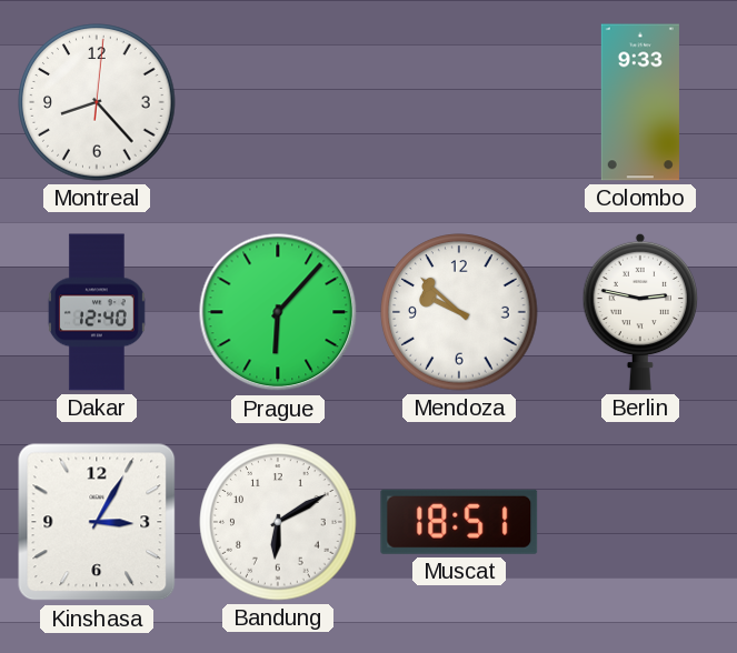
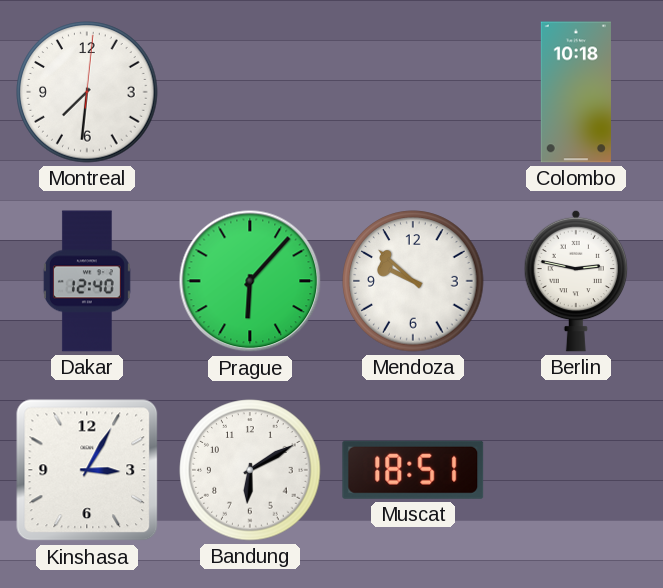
Montreal: 8:23 -> 7:31
Colombo: 9:33 -> 10:18
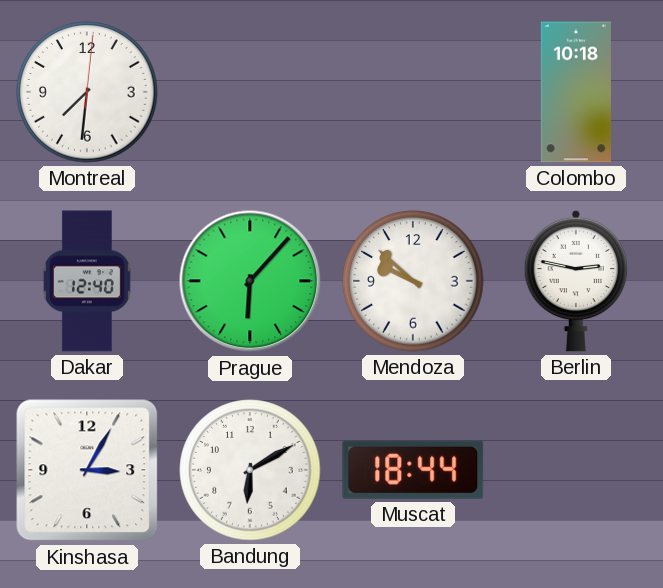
Muscat: 18:51 -> 18:44
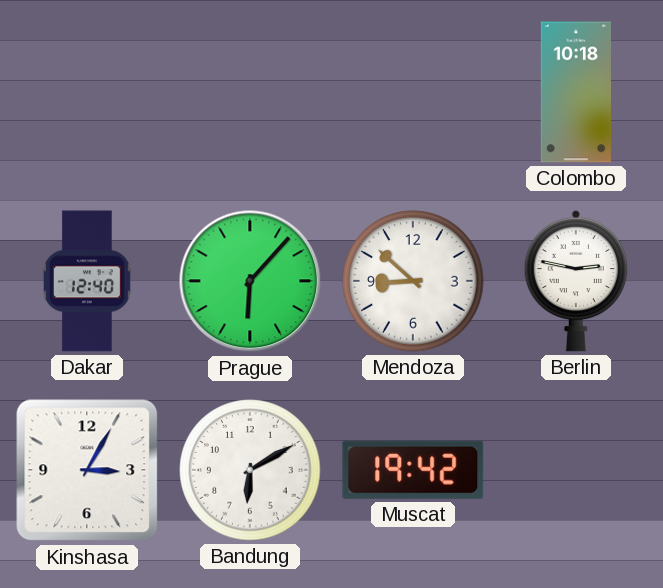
Montreal: 7:31 -> none
Mendoza: 9:52 -> 8:52
Muscat: 18:44 -> 19:42
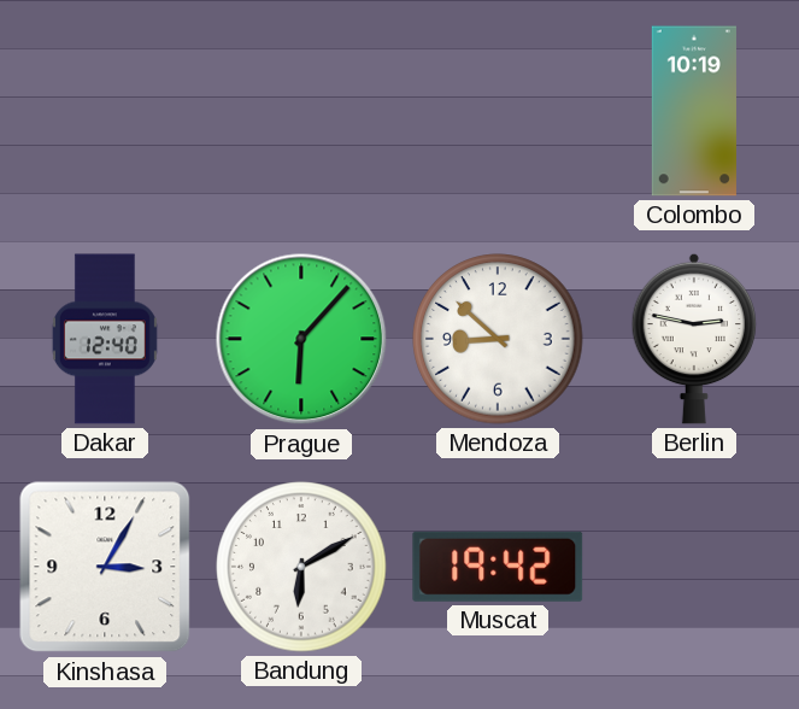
Colombo: 10:18 -> 10:19
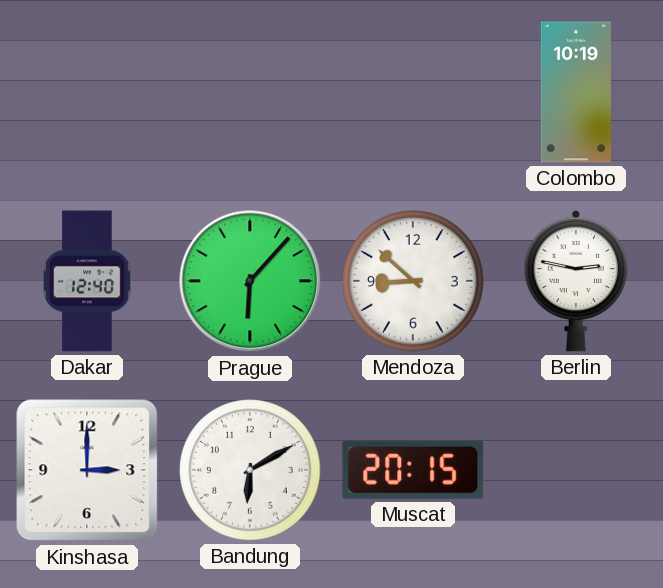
Kinshasa: 3:05 -> 3:00
Muscat: 19:42 -> 20:15
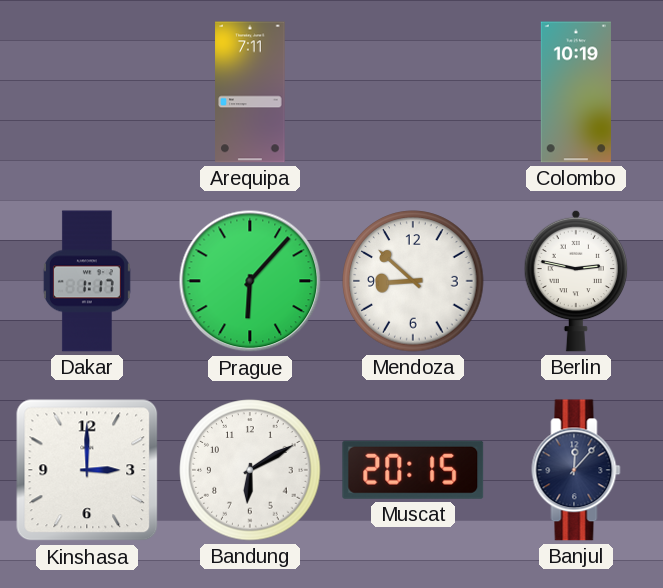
Arequipa: none -> 7:11
Dakar: 12:40 -> 1:17
Banjul: none -> 12:07
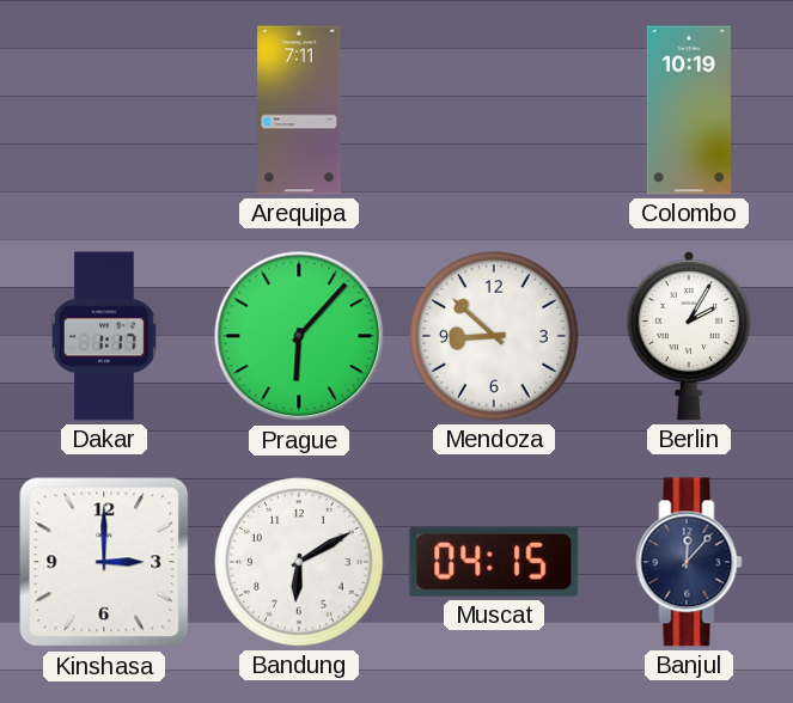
Berlin: 2:47 -> 2:05
Muscat: 20:15 -> 04:15
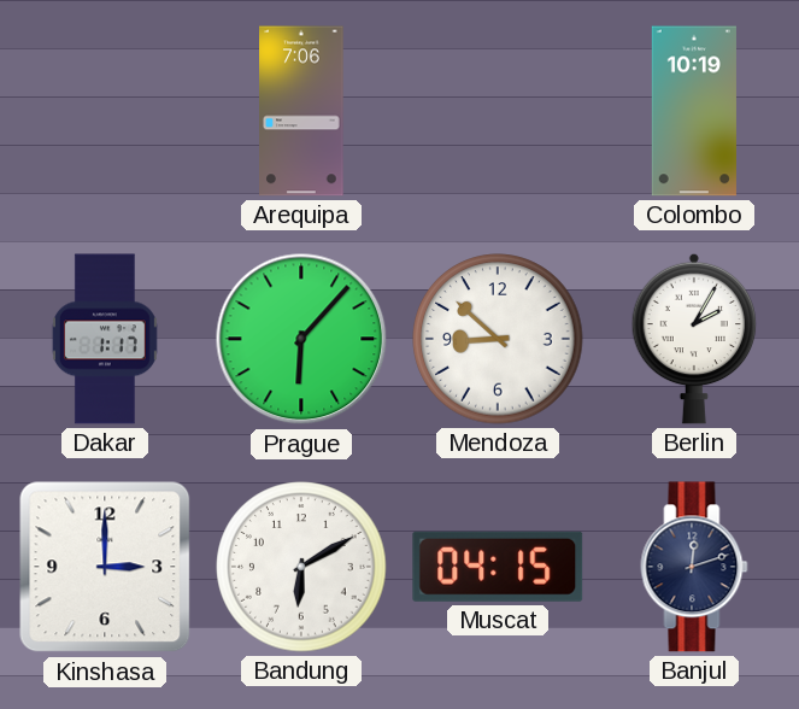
Arequipa: 7:11 -> 7:06
Banjul: 12:07 -> 12:12
